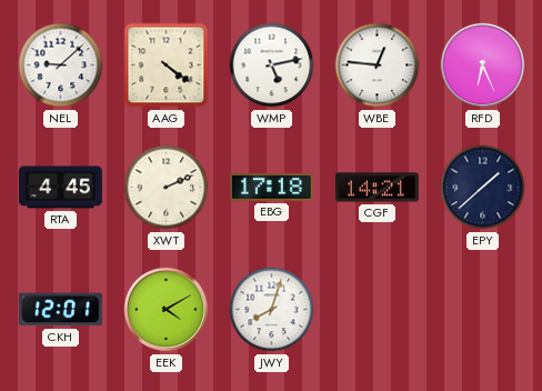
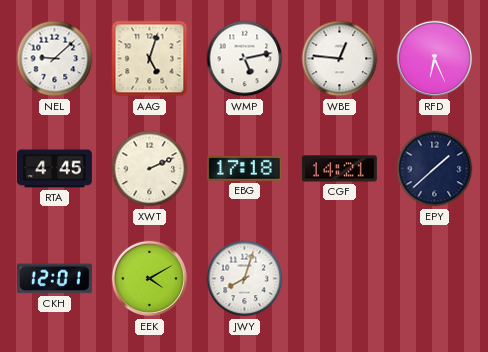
AAG: 4:21 -> 5:03
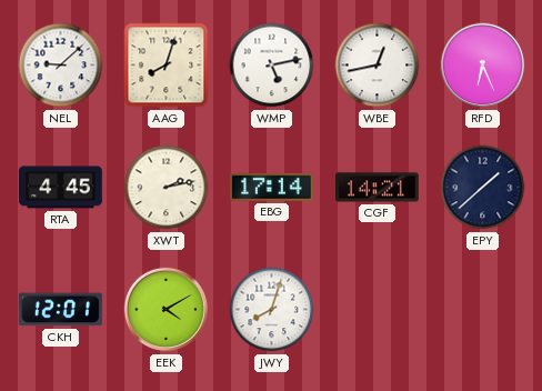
AAG: 5:03 -> 8:03
WBE: 12:46 -> 12:43
XWT: 2:11 -> 2:13
EBG: 17:18 -> 17:14
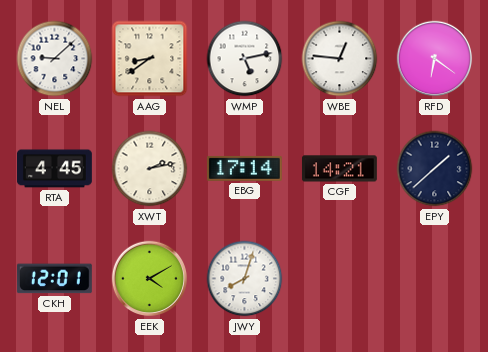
AAG: 8:03 -> 8:39
WBE: 12:43 -> 12:46
RFD: 6:26 -> 6:21
